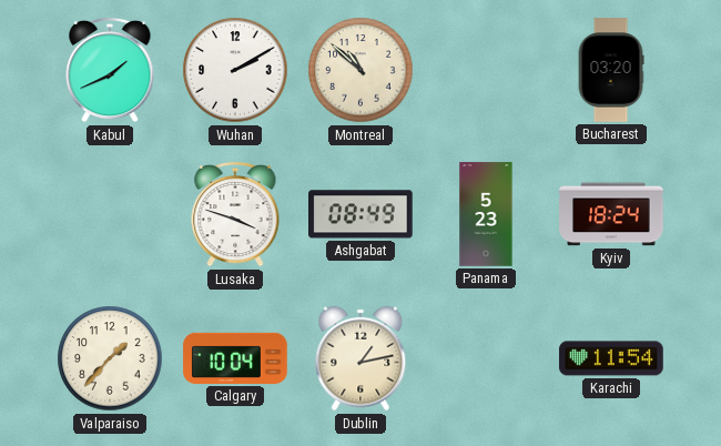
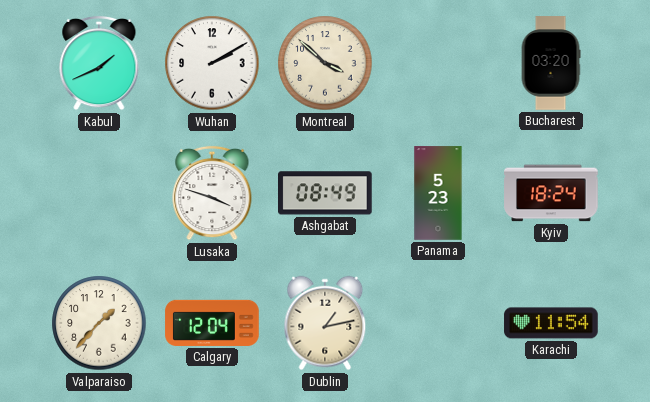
Montreal: 10:52 -> 3:52
Calgary: 10:04 -> 12:04
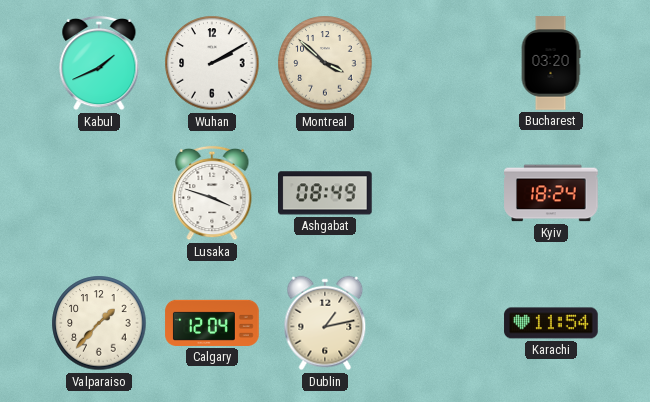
Panama: 5:23 -> none
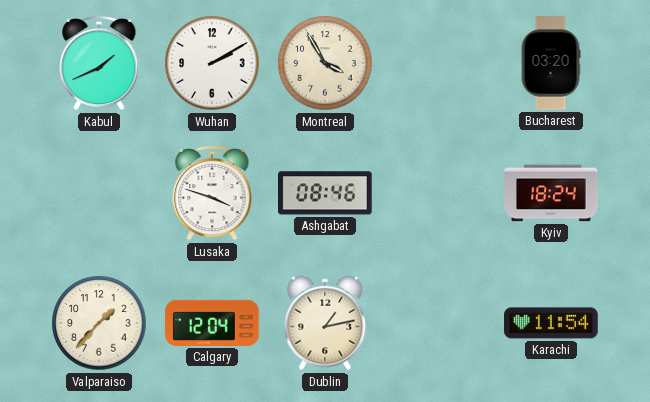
Montreal: 3:52 -> 3:55
Ashgabat: 08:49 -> 08:46
